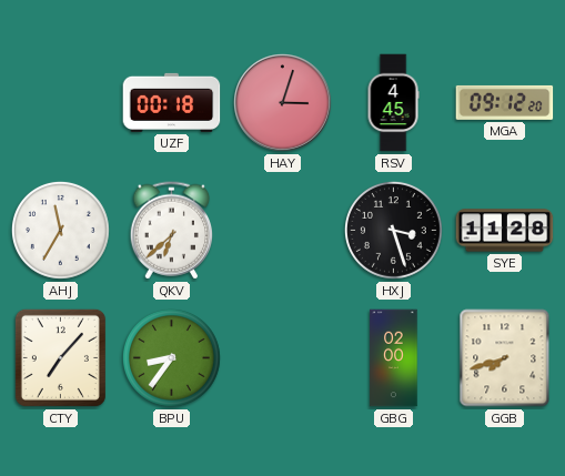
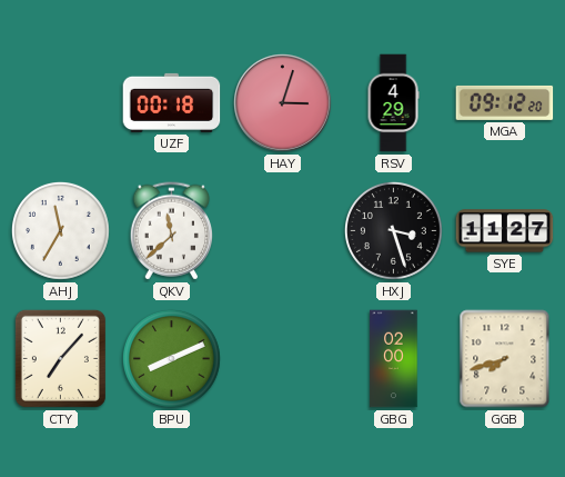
RSV: 4:45 -> 4:29
QKV: 6:38 -> 11:38
SYE: 11:28 -> 11:27
BPU: 8:36 -> 8:11
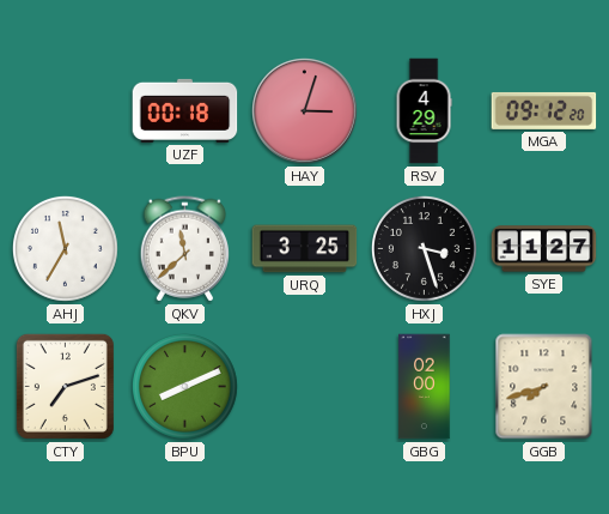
URQ: none -> 3:25
CTY: 7:07 -> 7:12
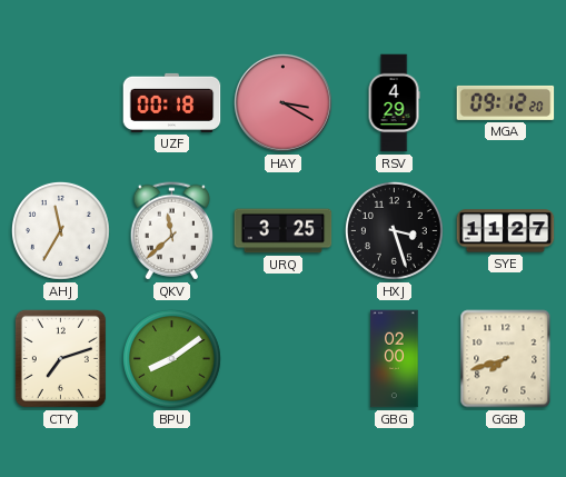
HAY: 3:03 -> 3:20
BPU: 8:11 -> 8:09
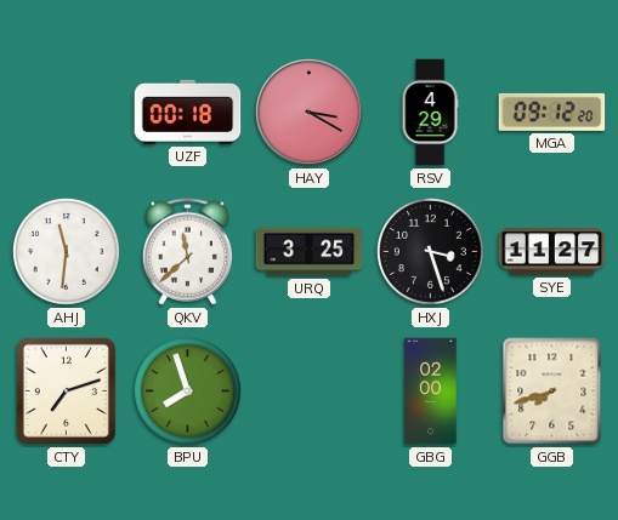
AHJ: 11:35 -> 11:31
BPU: 8:09 -> 7:57
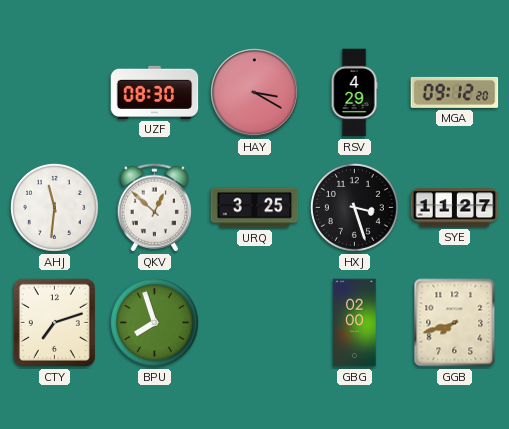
UZF: 00:18 -> 08:30
QKV: 11:38 -> 12:52
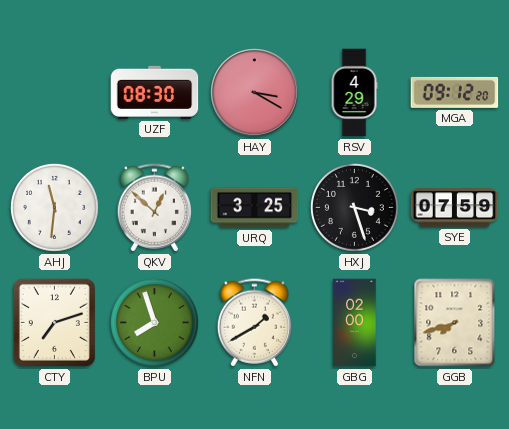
SYE: 11:27 -> 07:59
NFN: none -> 1:40
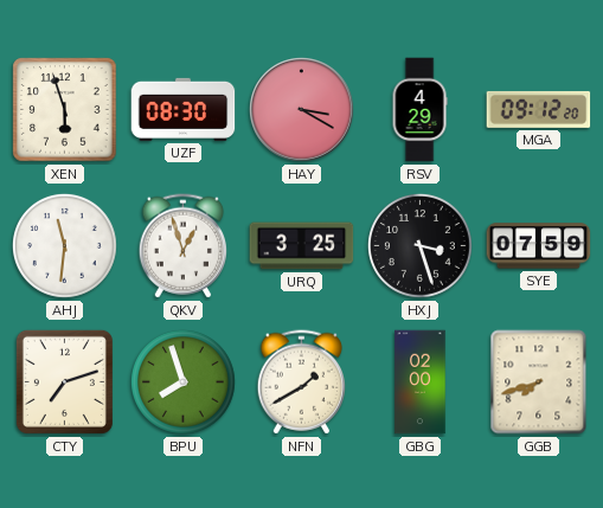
XEN: none -> 5:57
QKV: 12:52 -> 12:57
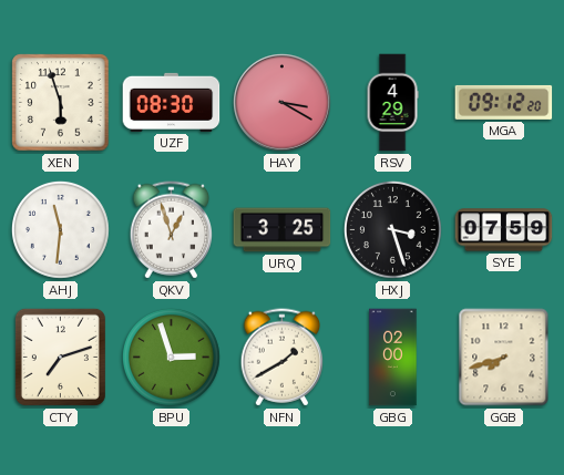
BPU: 7:57 -> 2:57
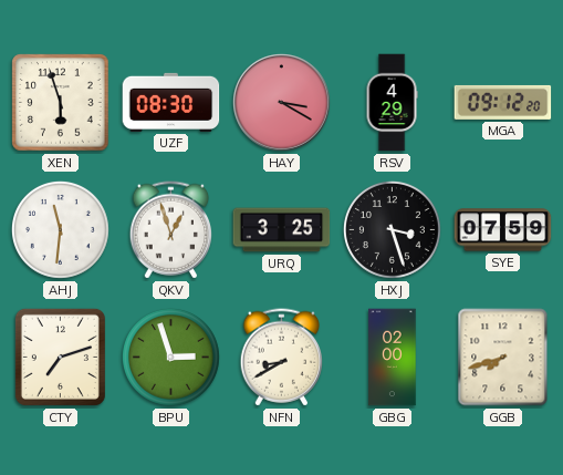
NFN: 1:40 -> 8:40
